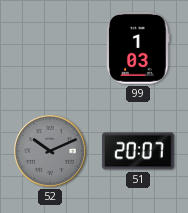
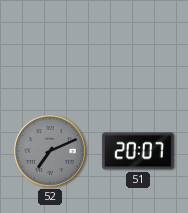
99: 1:03 -> none
52: 10:11 -> 7:11
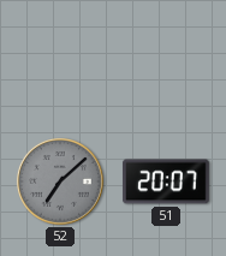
52: 7:11 -> 7:08
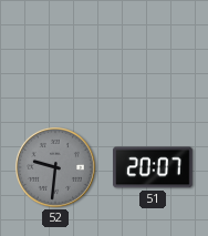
52: 7:08 -> 9:31
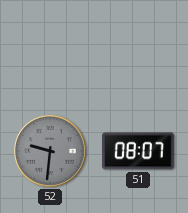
51: 20:07 -> 08:07
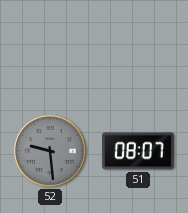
52: 9:31 -> 9:29
